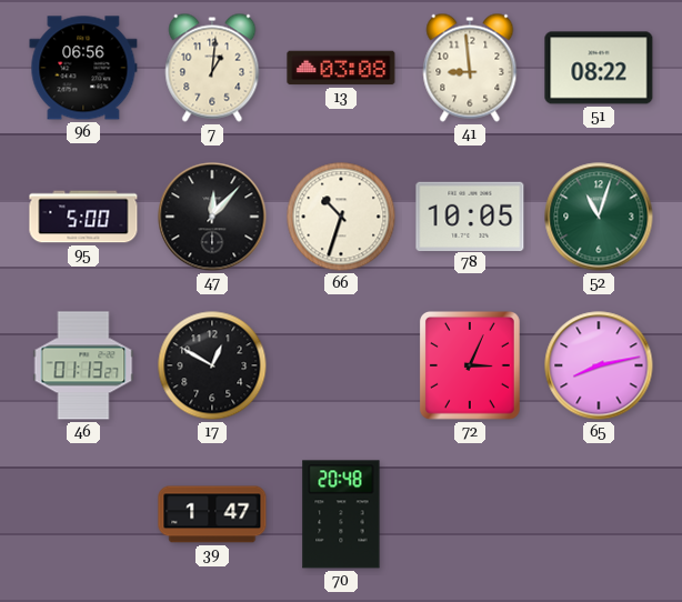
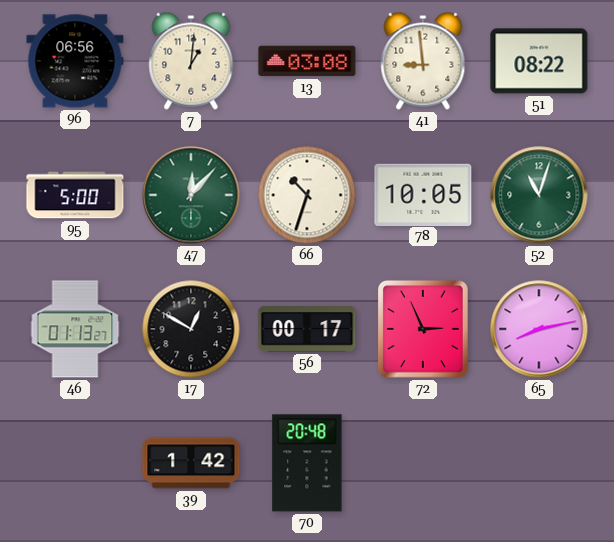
47 dial: black -> green
56: none -> 00:17
72: 3:04 -> 2:56
39: 1:47 -> 1:42
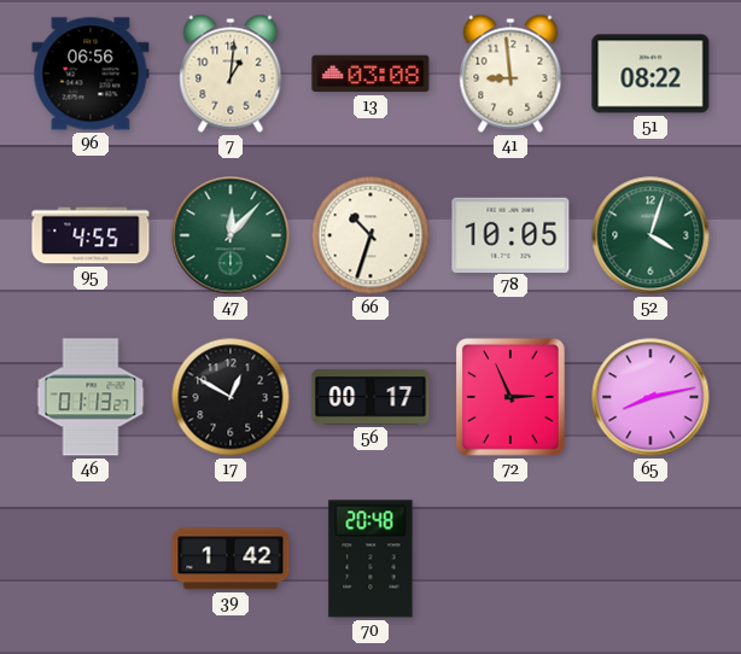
95: 5:00 -> 4:55
52: 11:03 -> 4:03
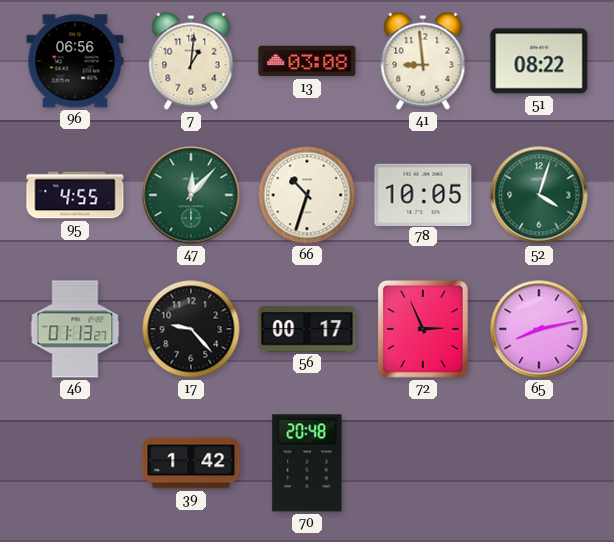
17: 12:50 -> 9:23
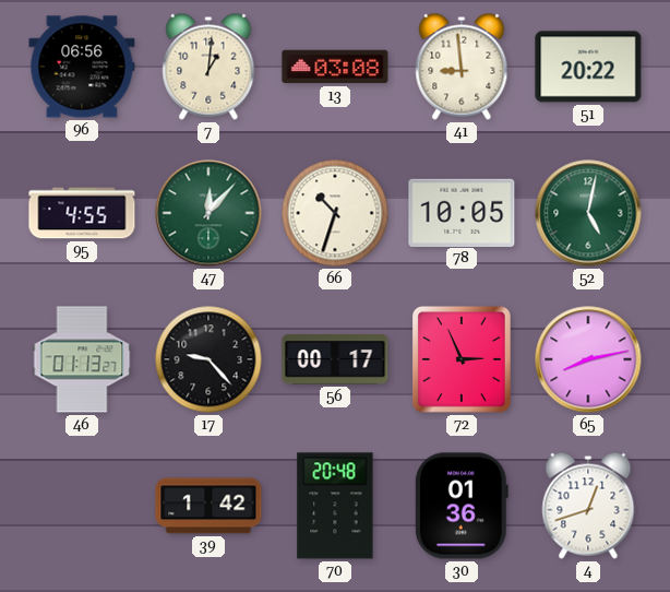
51: 08:22 -> 20:22
52: 4:03 -> 5:02
30: none -> 01:36
4: none -> 12:42
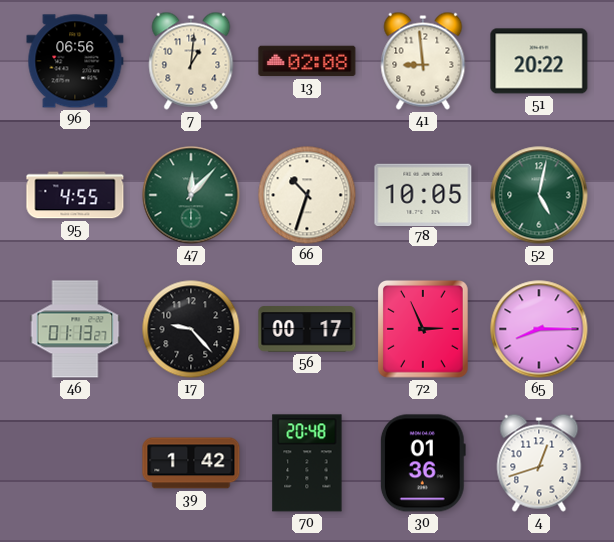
13: 03:08 -> 02:08
65: 8:13 -> 8:15
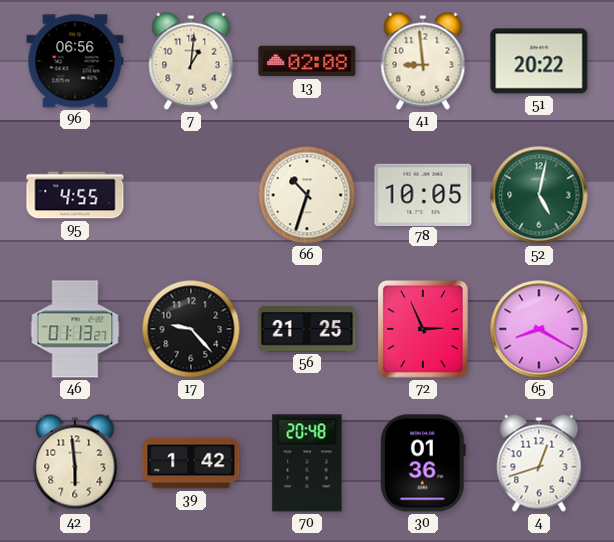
47: 12:07 -> none
56: 00:17 -> 21:25
65: 8:15 -> 8:20
42: none -> 5:59
